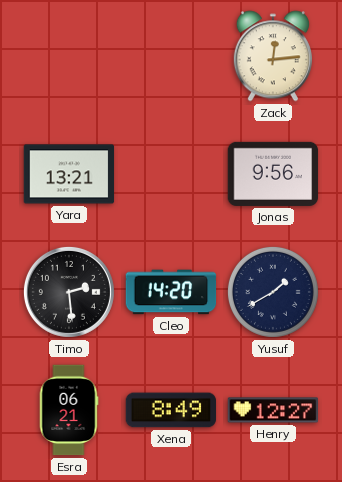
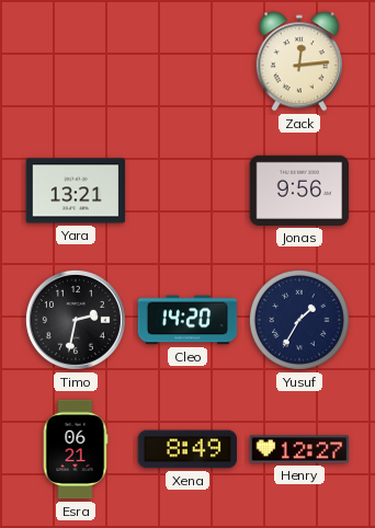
Timo: 2:29 -> 2:32
Yusuf: 1:40 -> 1:35
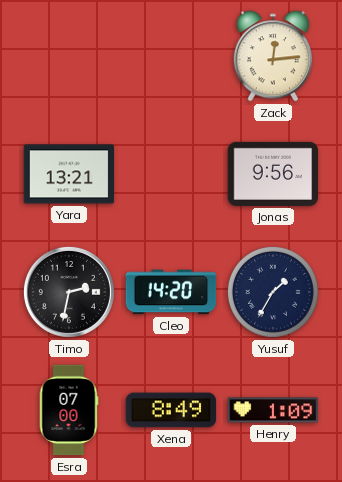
Esra: 06:21 -> 07:00
Henry: 12:27 -> 1:09
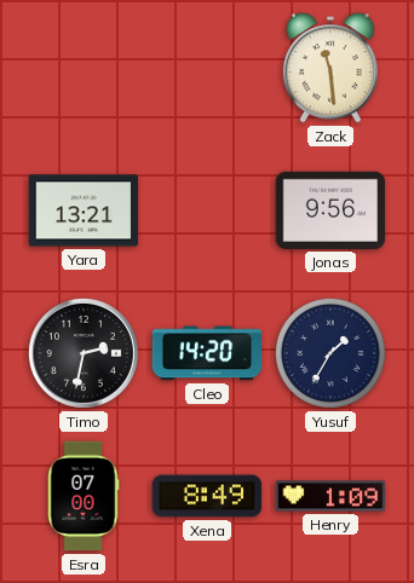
Zack: 12:14 -> 11:29
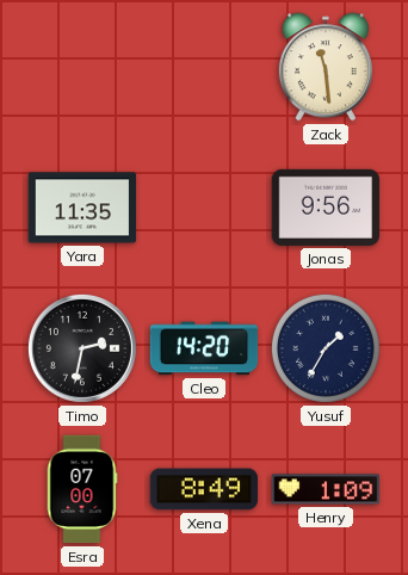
Yara: 13:21 -> 11:35
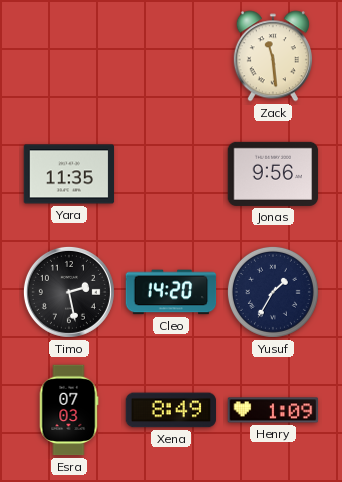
Timo: 2:32 -> 2:28
Esra: 07:00 -> 07:03
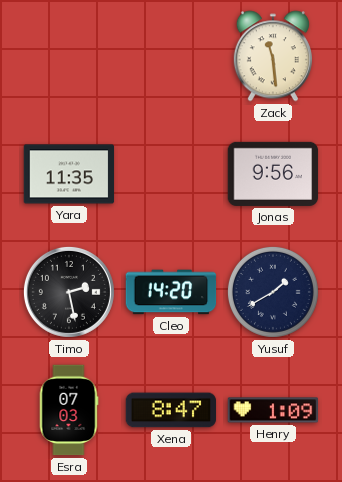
Yusuf: 1:35 -> 1:40
Xena: 8:49 -> 8:47
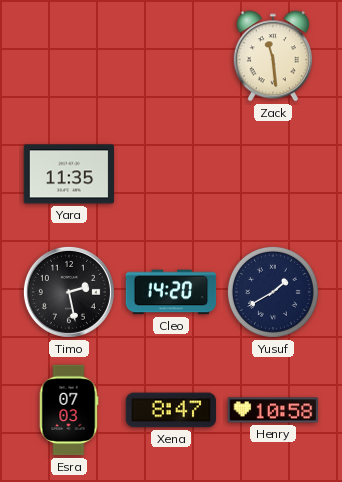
Jonas: 9:56 -> none
Henry: 1:09 -> 10:58
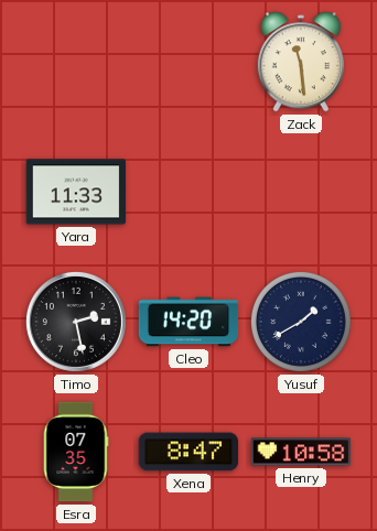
Yara: 11:35 -> 11:33
Esra: 07:03 -> 07:35
